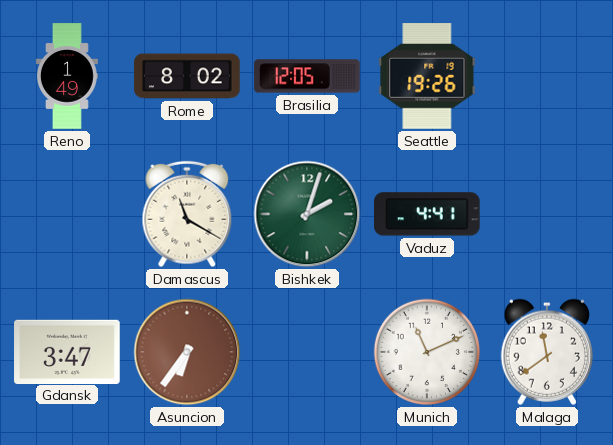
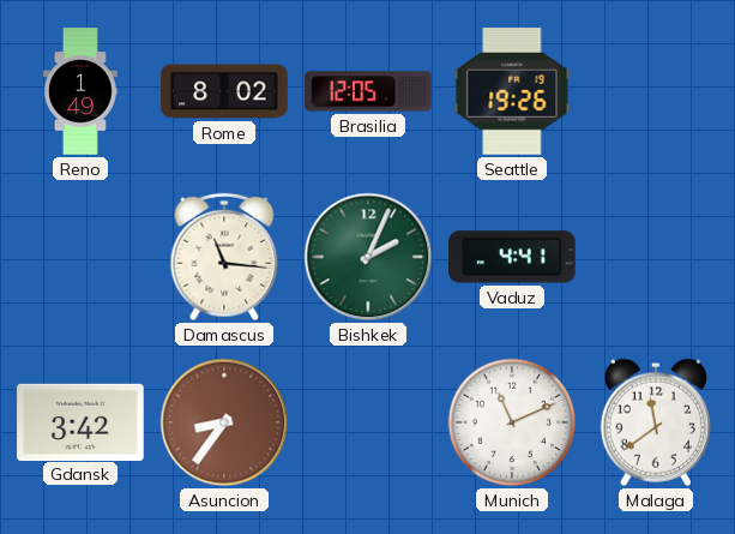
Damascus: 11:20 -> 11:16
Bishkek: 2:03 -> 2:04
Gdansk: 3:47 -> 3:42
Asuncion: 6:36 -> 8:36
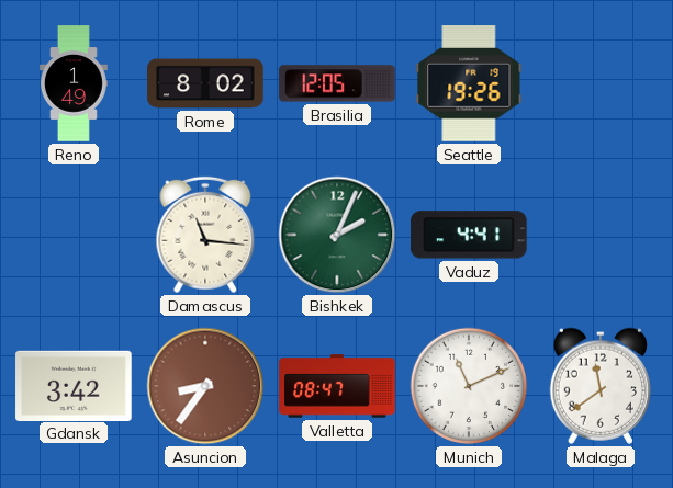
Valletta: none -> 08:47
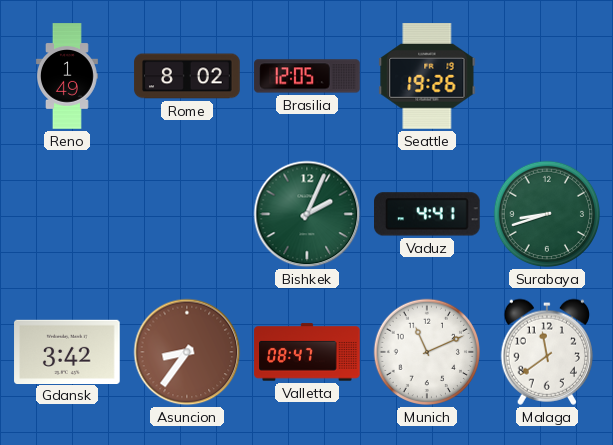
Damascus: 11:16 -> none
Surabaya: none -> 8:42
